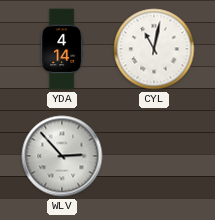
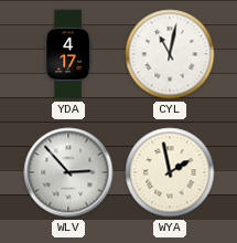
YDA: 4:14 -> 4:17
WYA: none -> 1:58
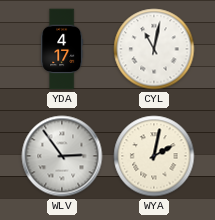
WLV: 2:53 -> 2:54
WYA: 1:58 -> 2:02
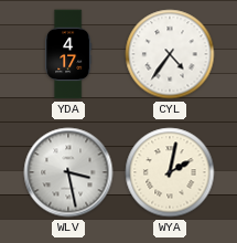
CYL: 11:02 -> 4:36
WLV: 2:54 -> 3:28
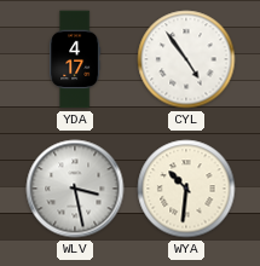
CYL: 4:36 -> 4:54
WYA: 2:02 -> 10:31
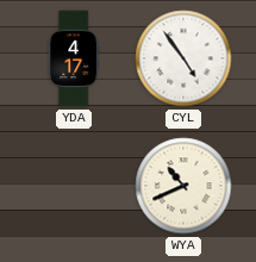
WLV: 3:28 -> none
WYA: 10:31 -> 10:41
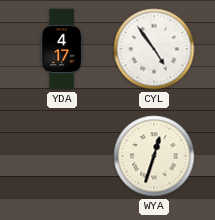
WYA: 10:41 -> 12:33
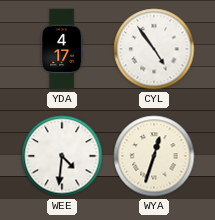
WEE: none -> 4:31
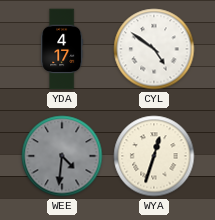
CYL: 4:54 -> 4:51
WEE dial: white -> grey
